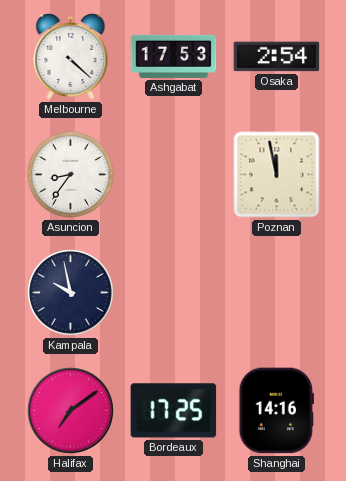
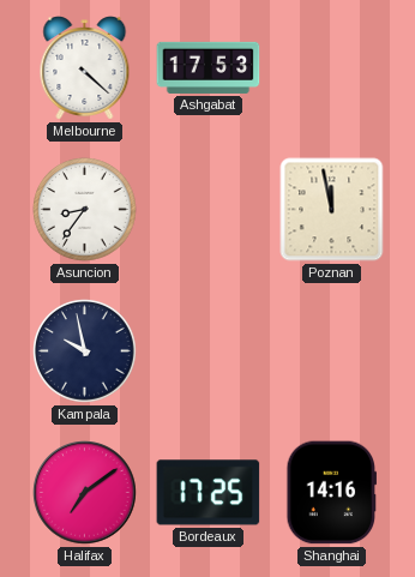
Osaka: 2:54 -> none
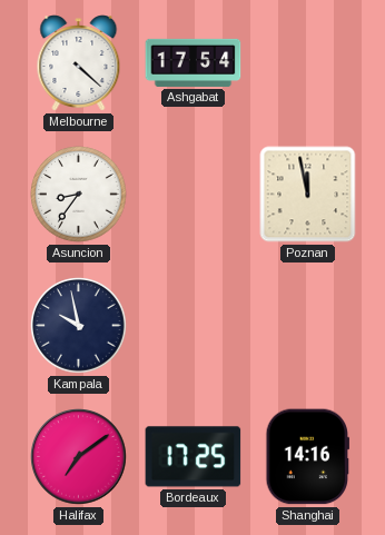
Ashgabat: 17:53 -> 17:54
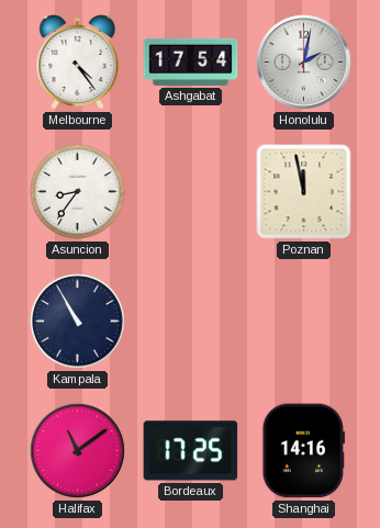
Melbourne: 4:22 -> 4:24
Honolulu: none -> 2:02
Kampala: 9:58 -> 10:55
Halifax: 7:09 -> 11:09
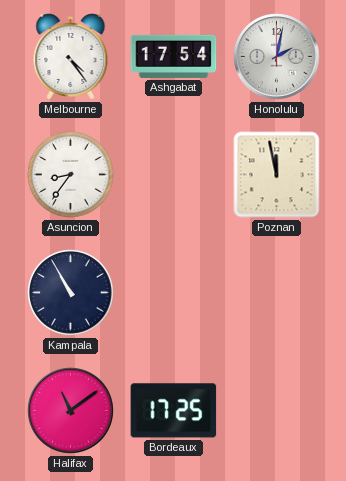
Shanghai: 14:16 -> none
